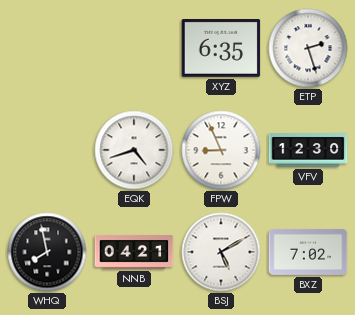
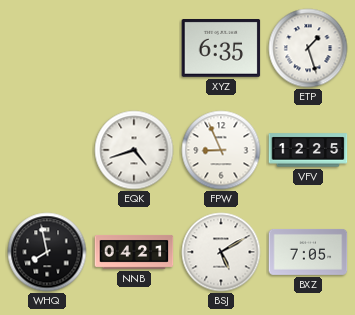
ETP: 2:27 -> 1:27
VFV: 12:30 -> 12:25
BXZ: 7:02 -> 7:05
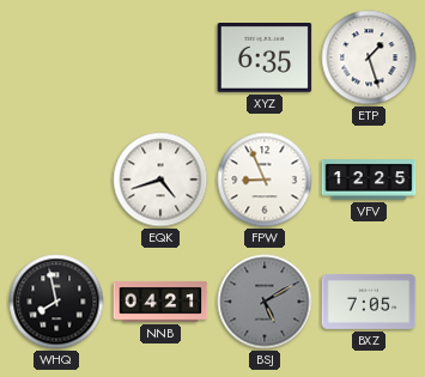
BSJ dial: white -> grey
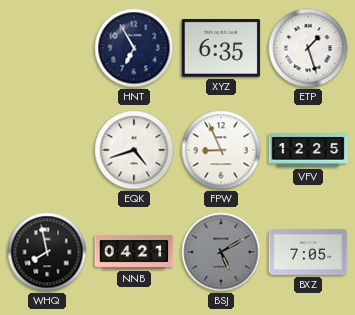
HNT: none -> 6:55
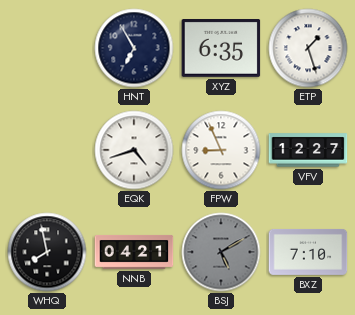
VFV: 12:25 -> 12:27
BXZ: 7:05 -> 7:10
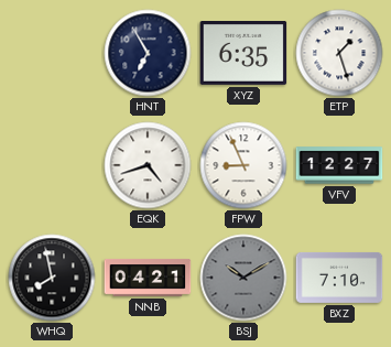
BSJ: 5:10 -> 10:10
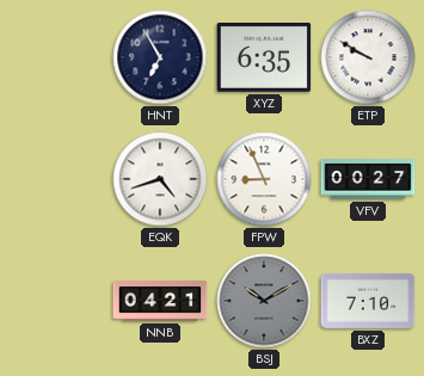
ETP: 1:27 -> 9:50
VFV: 12:27 -> 00:27
WHQ: 7:58 -> none
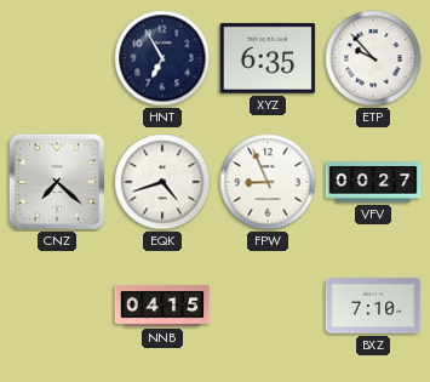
ETP: 9:50 -> 9:53
CNZ: none -> 7:22
NNB: 04:21 -> 04:15
BSJ: 10:10 -> none
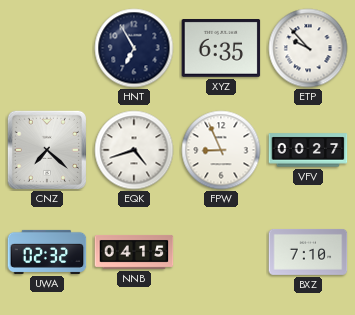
UWA: none -> 02:32
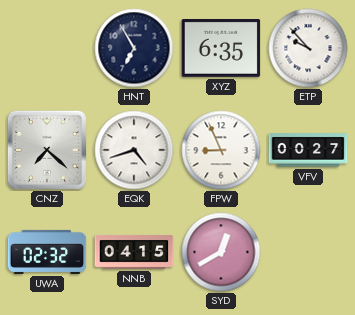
SYD: none -> 12:40
BXZ: 7:10 -> none
